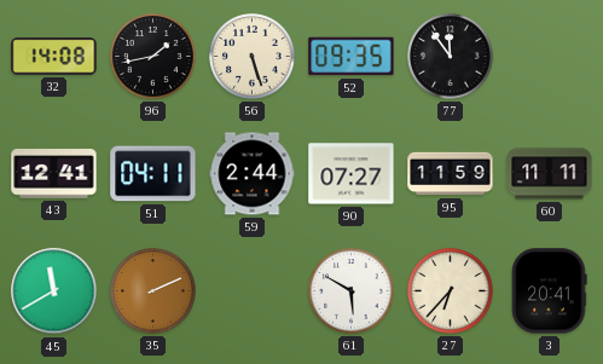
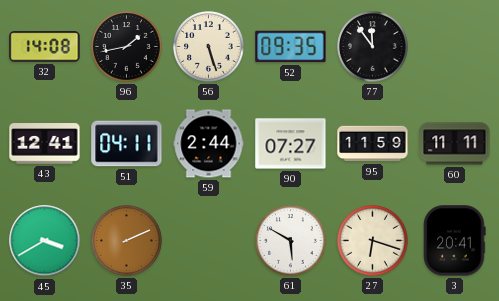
45: 11:40 -> 3:40
27: 6:37 -> 6:18
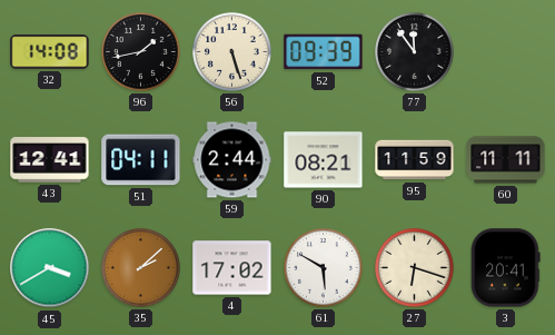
52: 09:35 -> 09:39
90: 07:27 -> 08:21
35: 2:11 -> 2:08
4: none -> 17:02
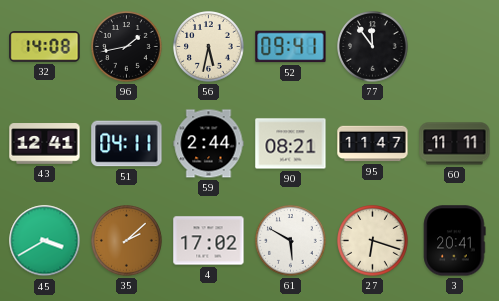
56: 5:27 -> 5:32
52: 09:39 -> 09:41
95: 11:59 -> 11:47
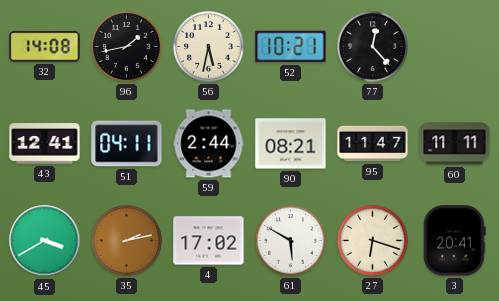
52: 09:41 -> 10:21
77: 11:54 -> 12:23
35: 2:08 -> 2:13
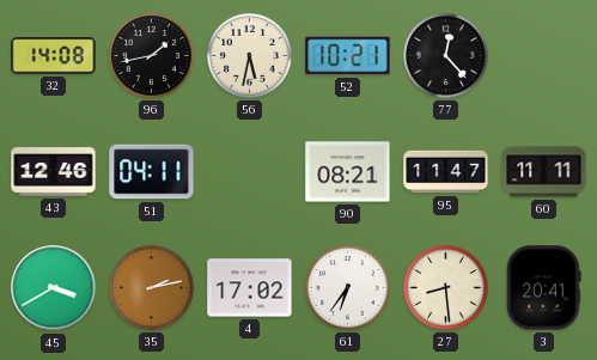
43: 12:41 -> 12:46
59: 2:44 -> none
61: 5:50 -> 6:36
27: 6:18 -> 8:29
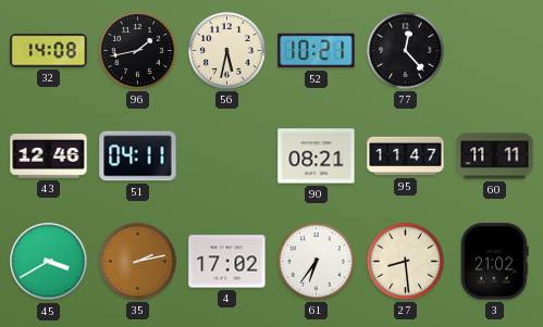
3: 20:41 -> 21:02
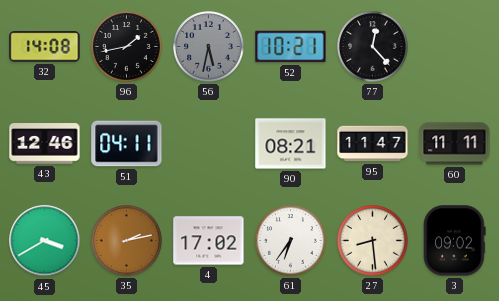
56 dial: cream -> grey
3: 21:02 -> 09:02
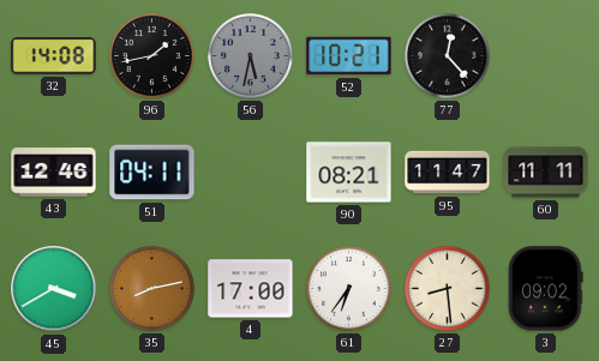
35: 2:13 -> 8:13
4: 17:02 -> 17:00
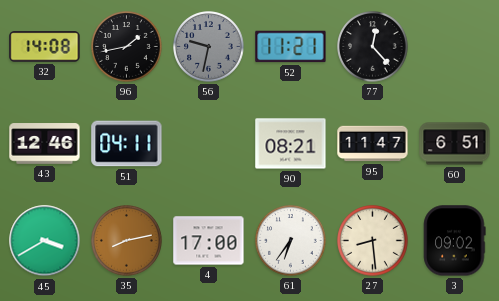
56: 5:32 -> 9:32
52: 10:21 -> 11:21
60: 11:11 -> 6:51
